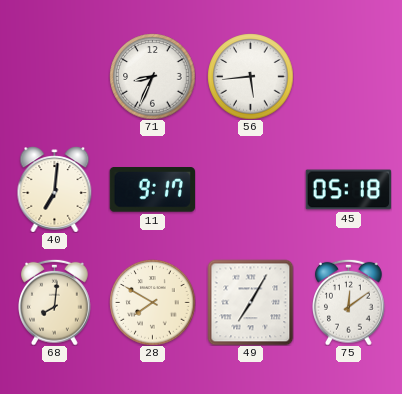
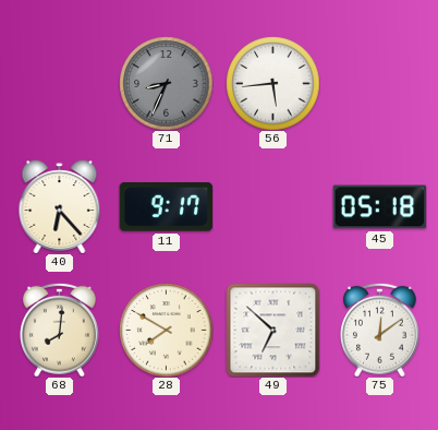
71 dial: white -> grey
40: 7:01 -> 6:23
49: 7:05 -> 6:52
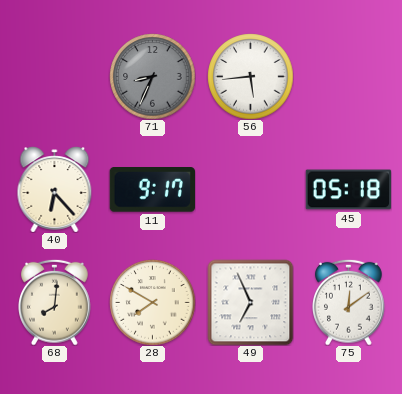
49: 6:52 -> 6:56
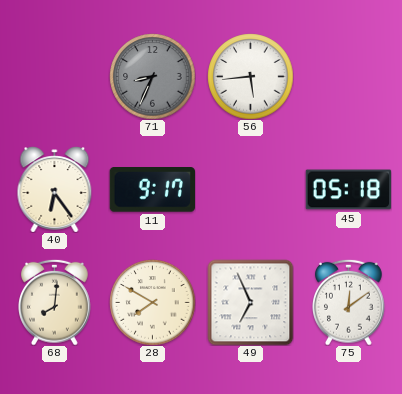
40: 6:23 -> 6:24
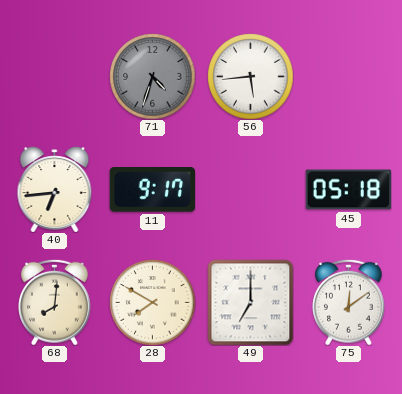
71: 8:34 -> 4:33
40: 6:24 -> 6:44
49: 6:56 -> 7:00
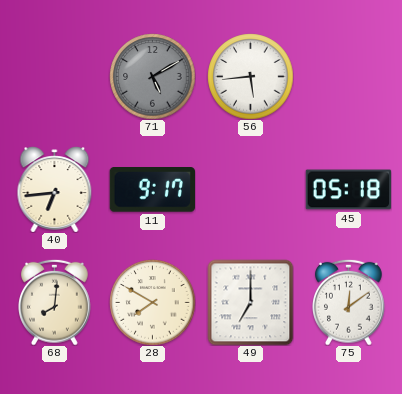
71: 4:33 -> 5:10
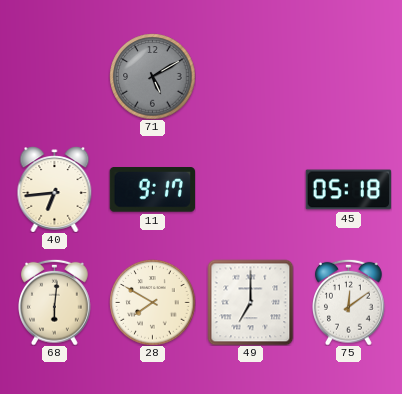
56: 5:44 -> none
68: 8:01 -> 6:01
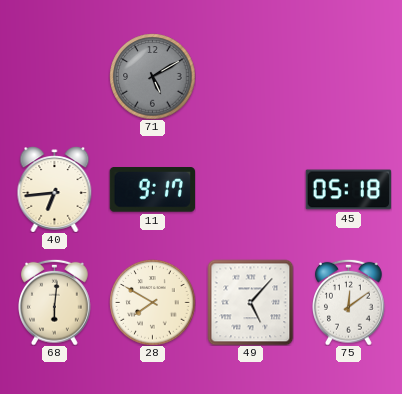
49: 7:00 -> 5:07
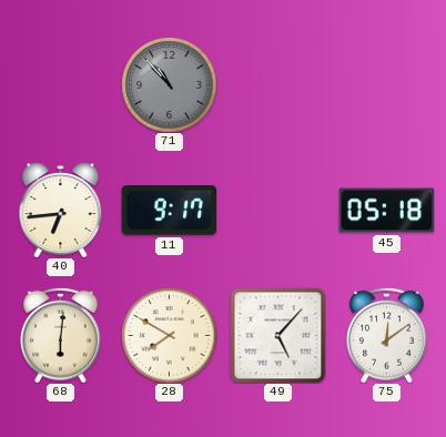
71: 5:10 -> 10:53
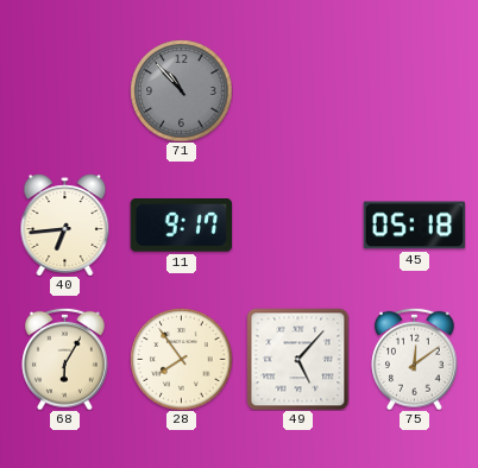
68: 6:01 -> 6:05
28: 7:50 -> 7:54
